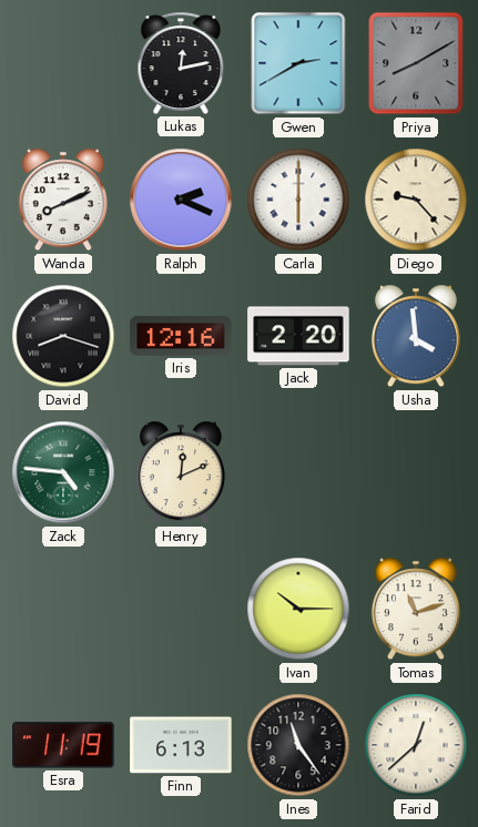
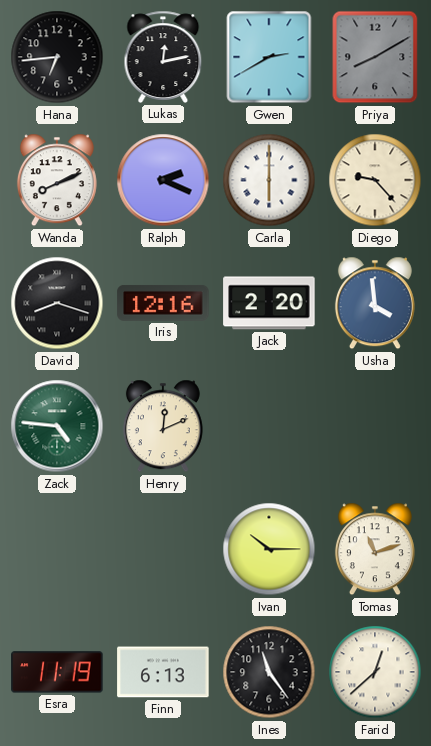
Hana: none -> 6:44
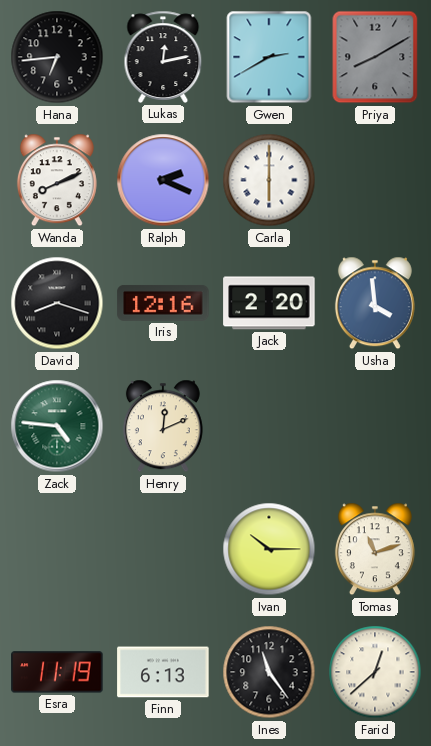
Diego: 9:23 -> none
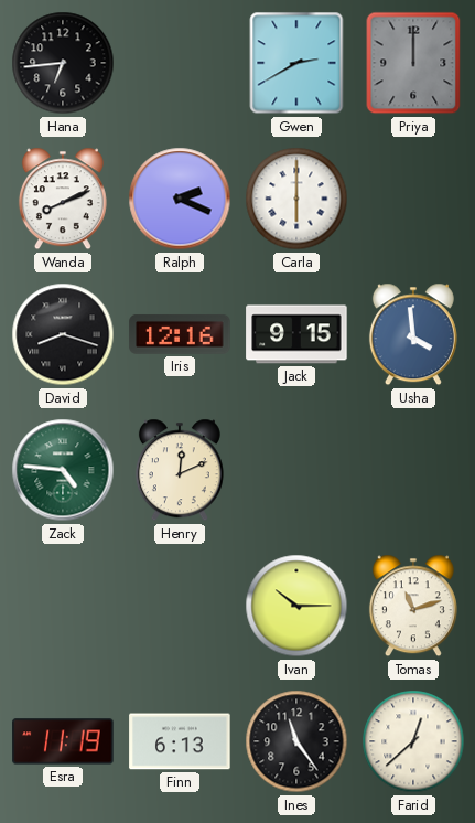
Lukas: 12:13 -> none
Priya: 8:10 -> 12:00
Jack: 2:20 -> 9:15
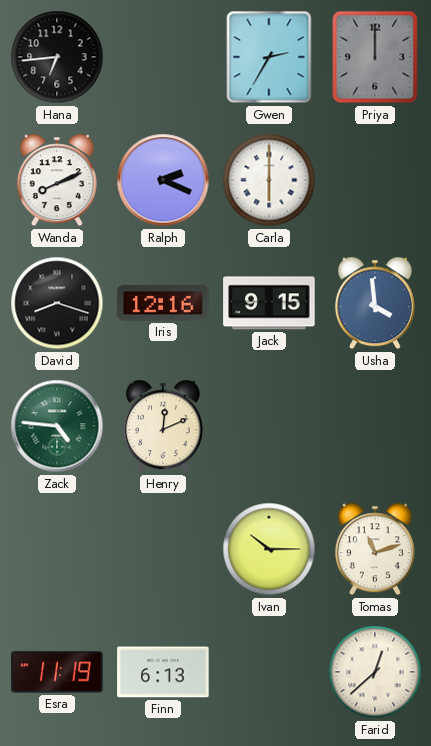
Gwen: 2:40 -> 2:35
Ines: 11:24 -> none
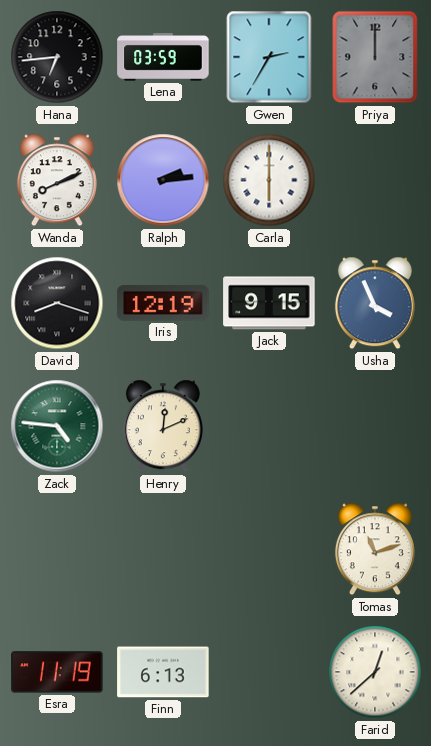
Lena: none -> 03:59
Ralph: 2:19 -> 2:14
Iris: 12:16 -> 12:19
Usha: 3:59 -> 3:56
Ivan: 10:15 -> none
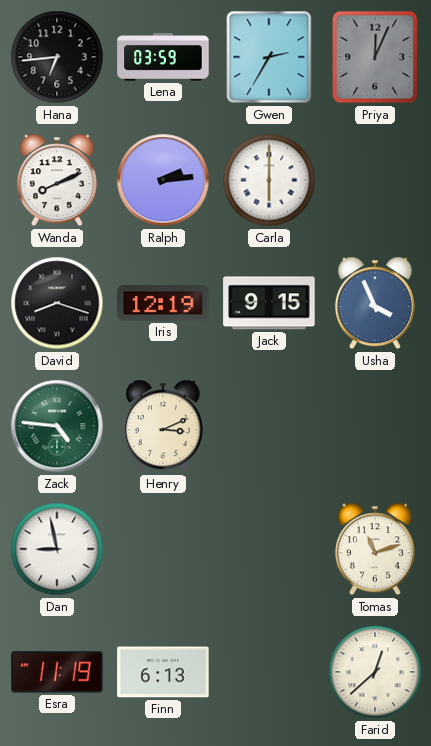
Priya: 12:00 -> 12:04
Henry: 12:11 -> 3:11
Dan: none -> 8:58
